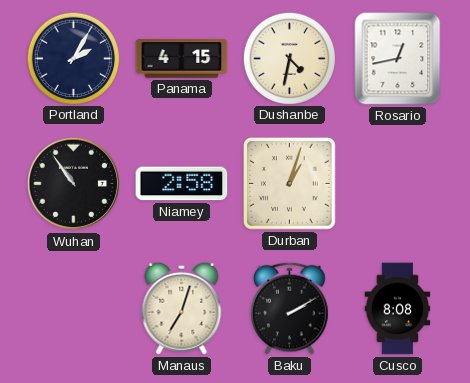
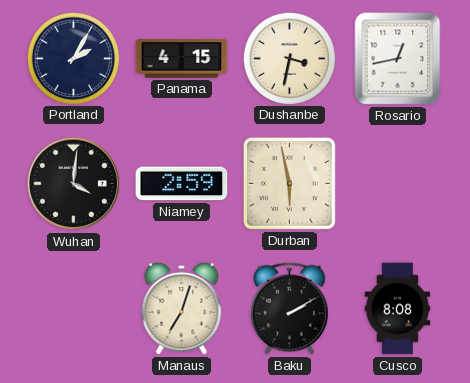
Dushanbe: 4:32 -> 3:32
Wuhan: 10:54 -> 4:01
Niamey: 2:58 -> 2:59
Durban: 1:03 -> 5:58
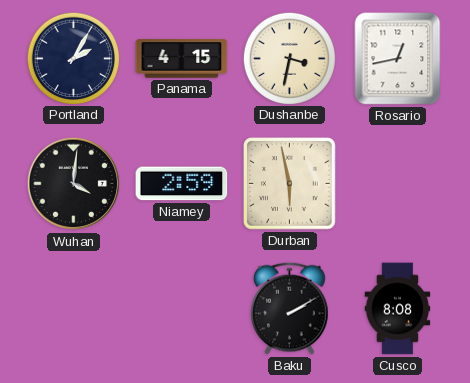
Manaus: 7:03 -> none
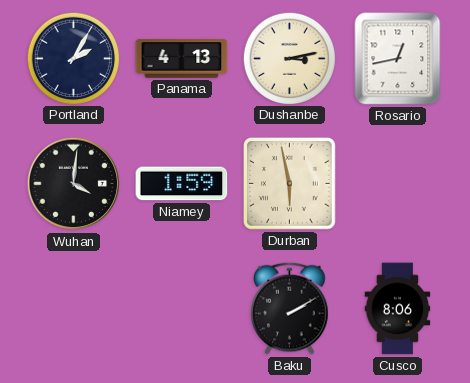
Panama: 4:15 -> 4:13
Dushanbe: 3:32 -> 3:13
Niamey: 2:59 -> 1:59
Cusco: 8:08 -> 8:06
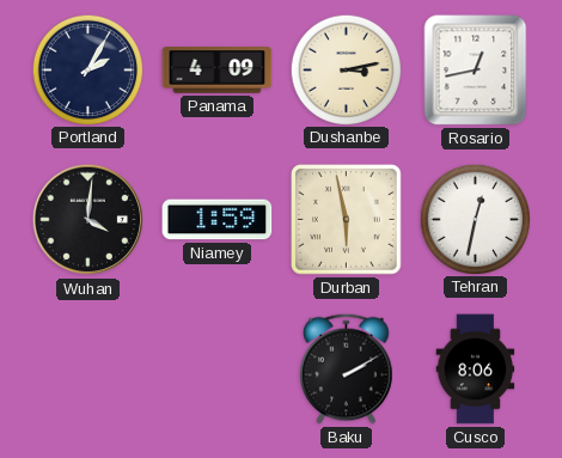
Panama: 4:13 -> 4:09
Tehran: none -> 12:32
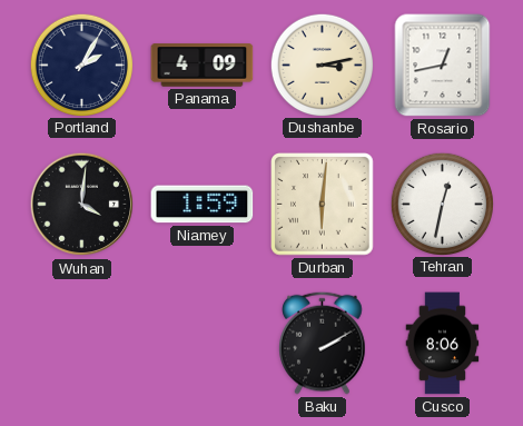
Durban: 5:58 -> 6:01
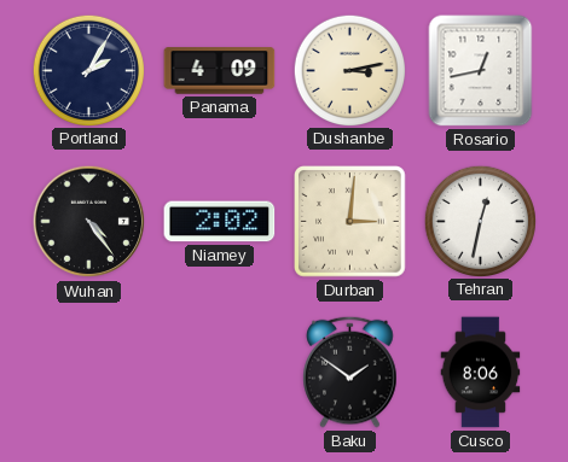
Wuhan: 4:01 -> 4:24
Niamey: 1:59 -> 2:02
Durban: 6:01 -> 3:01
Baku: 2:10 -> 1:51
